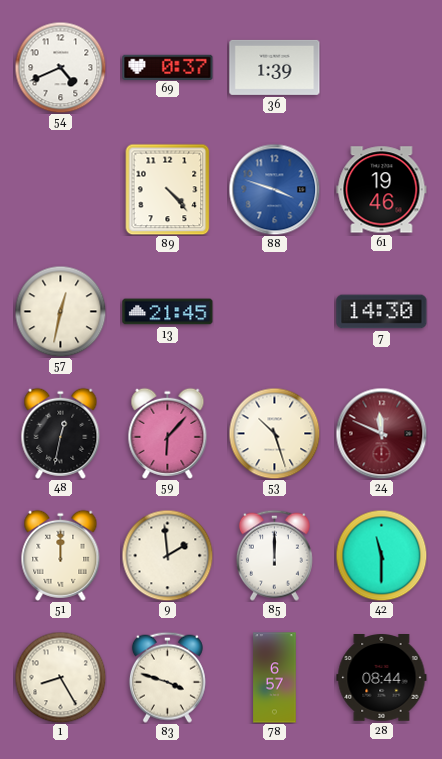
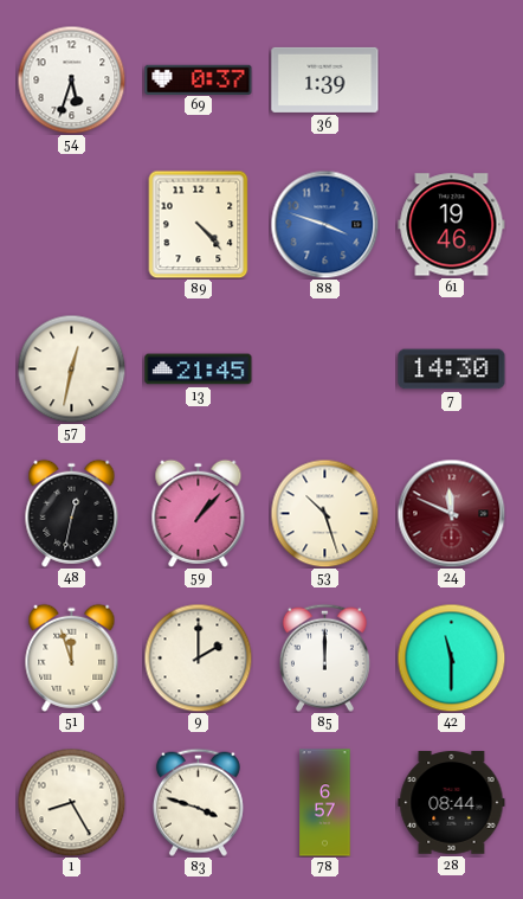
54: 4:41 -> 5:33
59: 6:07 -> 1:07
51: 12:00 -> 11:57
9: 1:59 -> 2:00
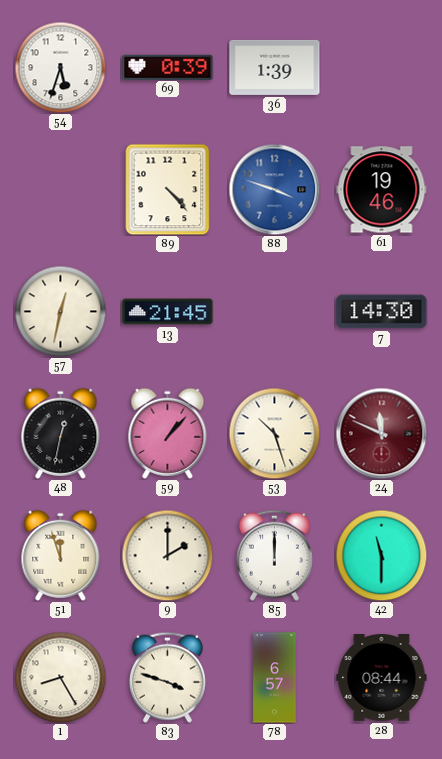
69: 0:37 -> 0:39
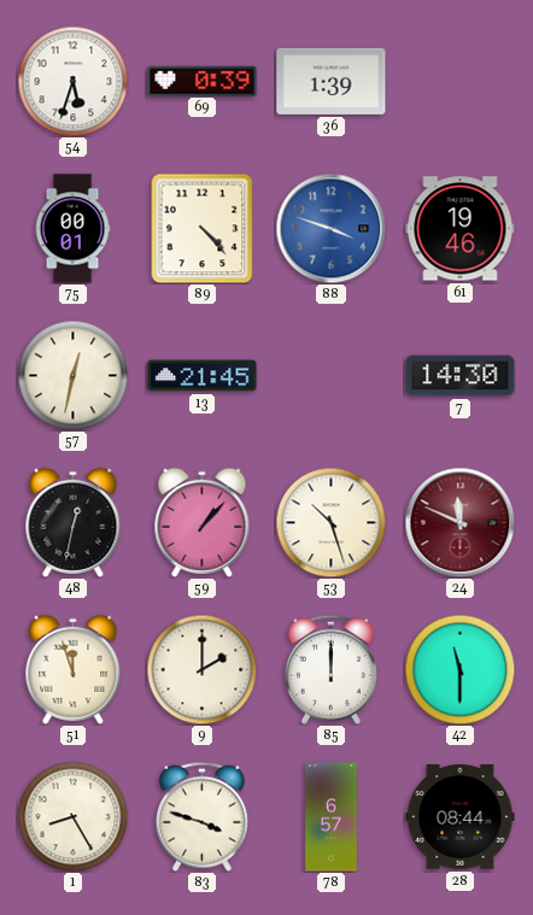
75: none -> 00:01
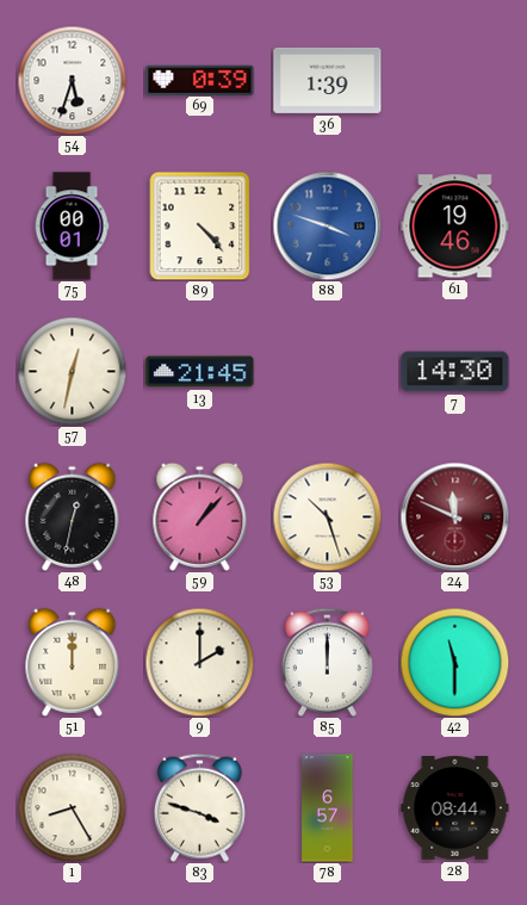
51: 11:57 -> 12:00
